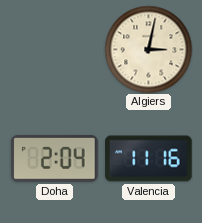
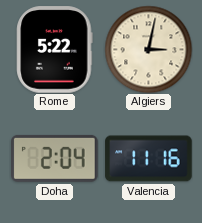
Rome: none -> 5:22
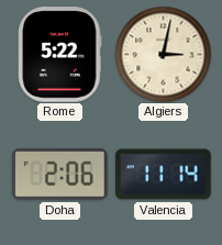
Doha: 2:04 -> 2:06
Valencia: 11:16 -> 11:14
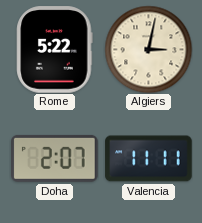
Doha: 2:06 -> 2:07
Valencia: 11:14 -> 11:11
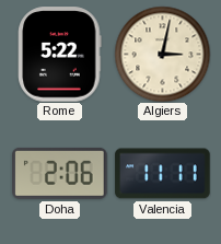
Doha: 2:07 -> 2:06
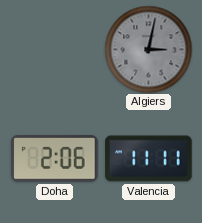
Rome: 5:22 -> none
Algiers dial: cream -> grey
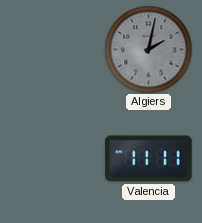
Algiers: 3:02 -> 2:02
Doha: 2:06 -> none
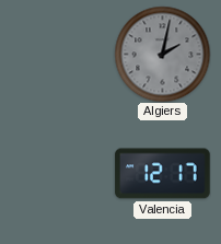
Valencia: 11:11 -> 12:17
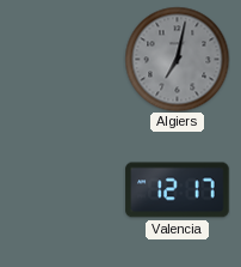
Algiers: 2:02 -> 7:02
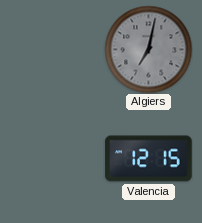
Valencia: 12:17 -> 12:15
